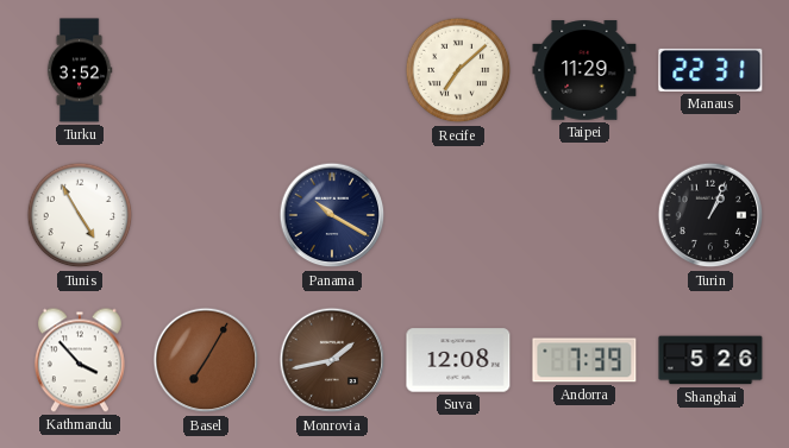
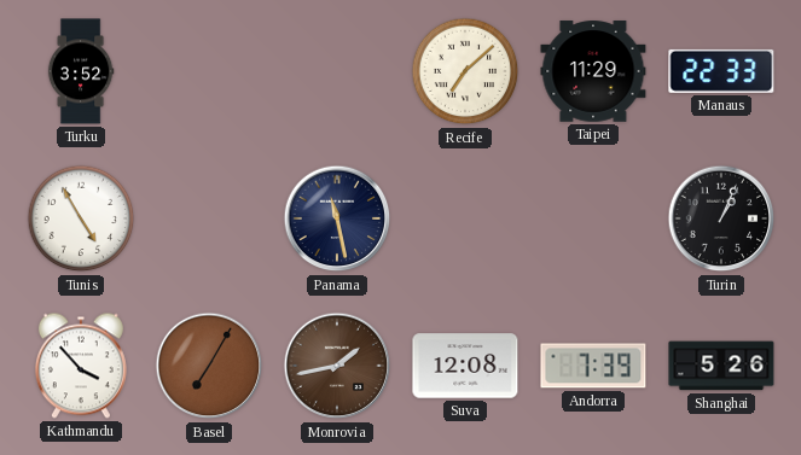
Manaus: 22:31 -> 22:33
Panama: 10:20 -> 11:28
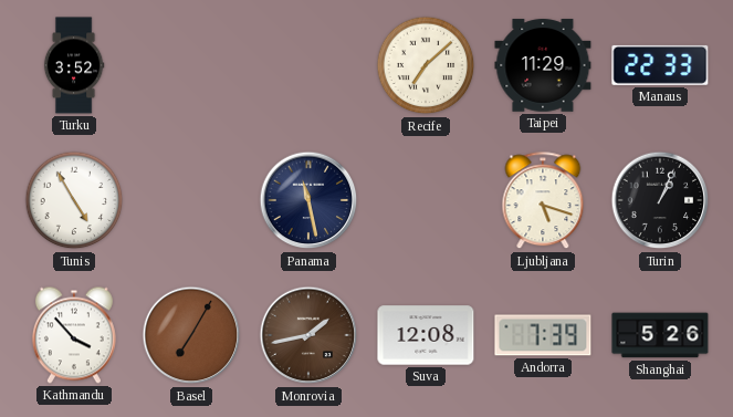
Ljubljana: none -> 5:18
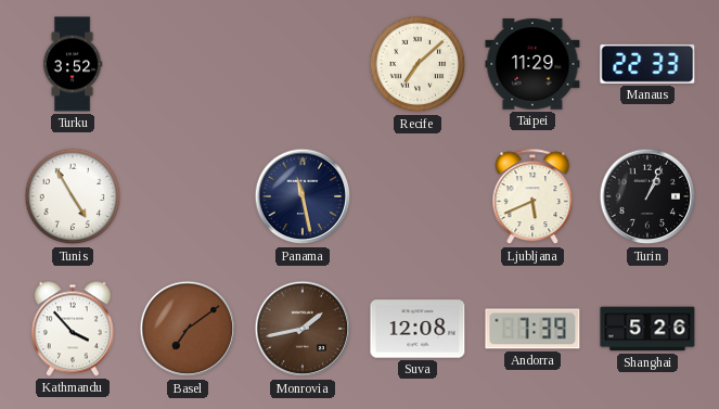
Ljubljana: 5:18 -> 5:41
Basel: 7:05 -> 7:09
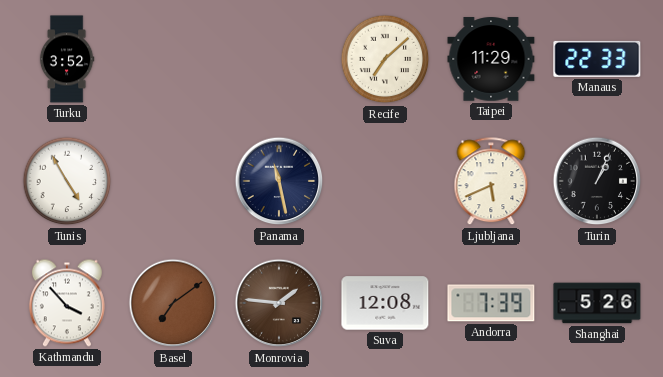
Monrovia: 1:43 -> 1:46
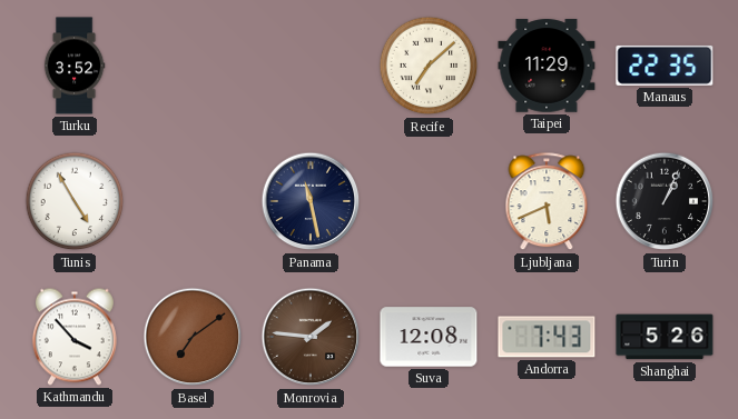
Manaus: 22:33 -> 22:35
Andorra: 7:39 -> 7:43
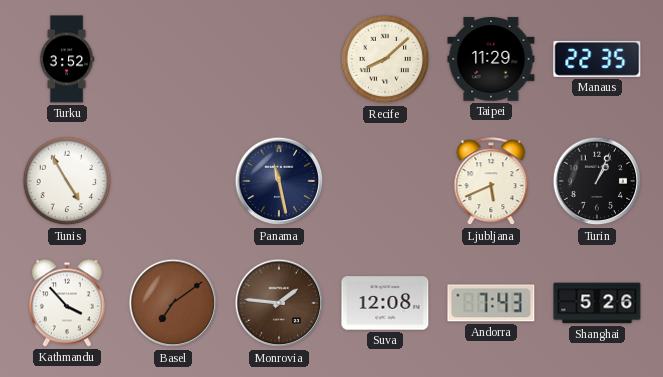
Recife: 7:08 -> 8:08
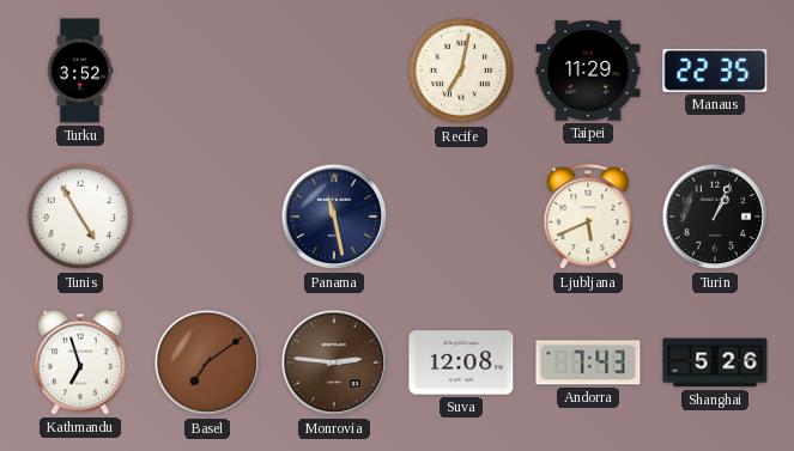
Recife: 8:08 -> 7:02
Kathmandu: 3:53 -> 6:57
Monrovia: 1:46 -> 2:46
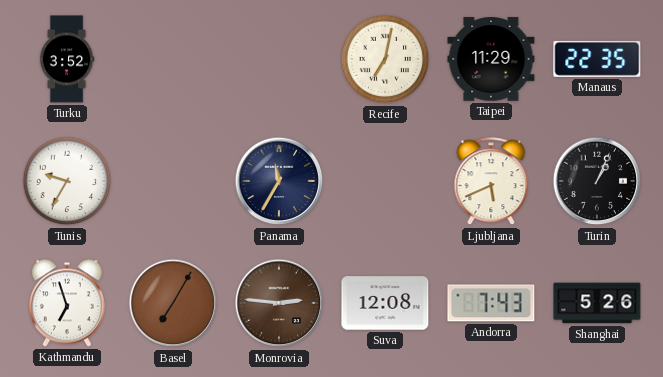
Tunis: 4:55 -> 9:35
Panama: 11:28 -> 11:35
Basel: 7:09 -> 7:05
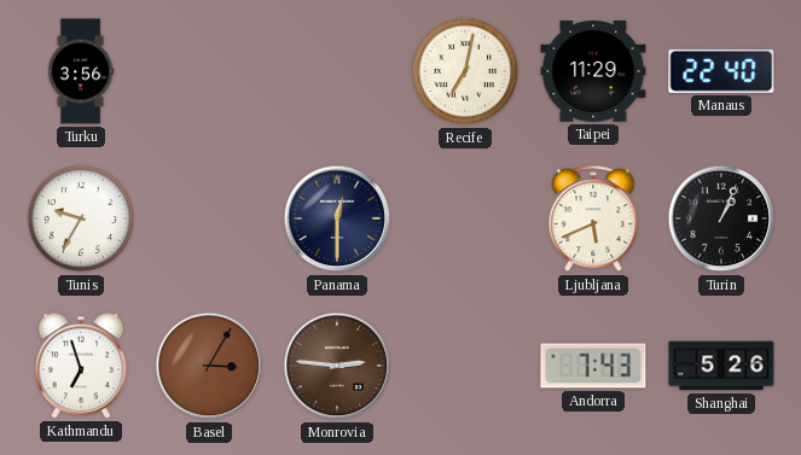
Turku: 3:52 -> 3:56
Manaus: 22:35 -> 22:40
Panama: 11:35 -> 12:30
Basel: 7:05 -> 3:05
Suva: 12:08 -> none
